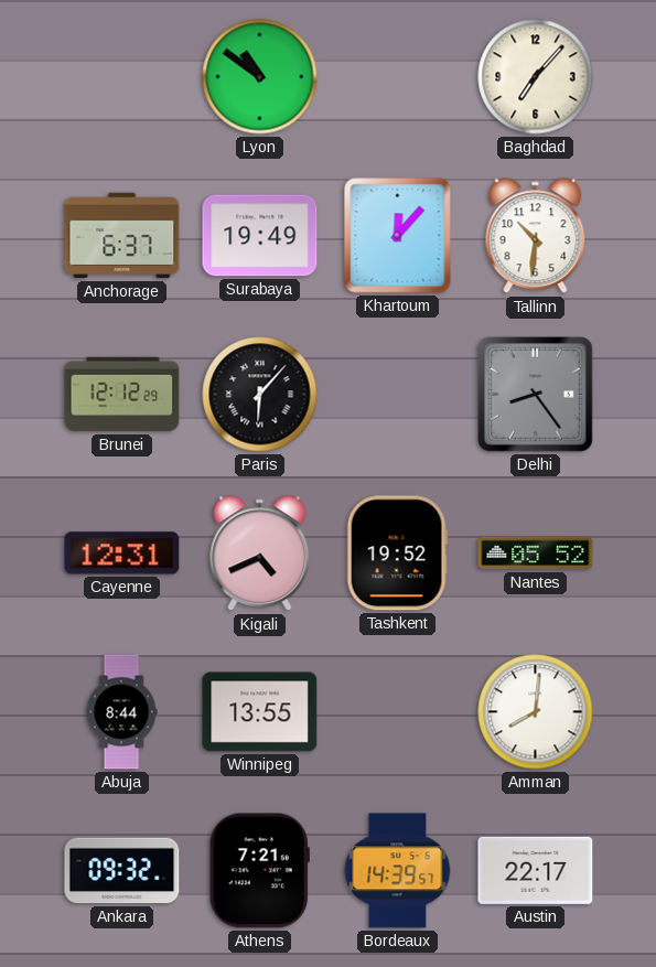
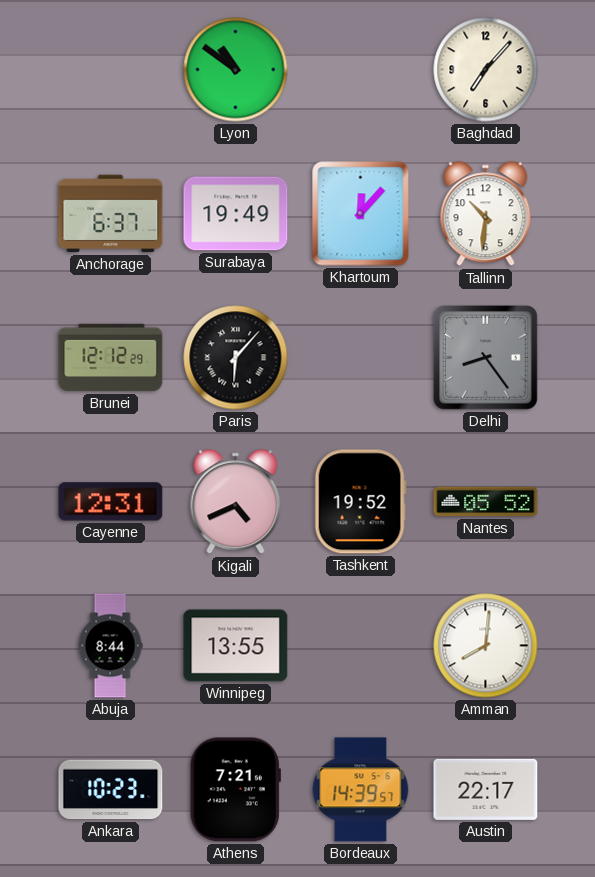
Ankara: 09:32 -> 10:23
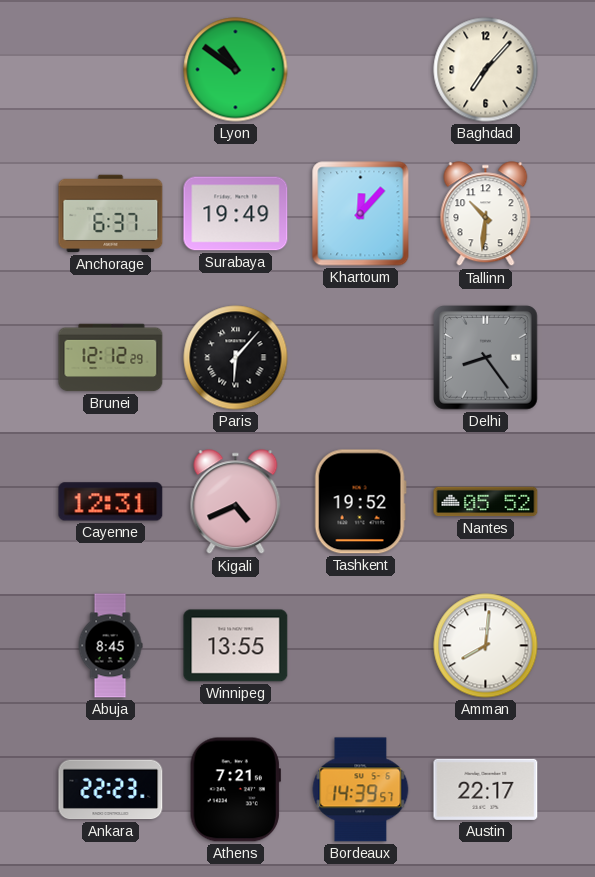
Abuja: 8:44 -> 8:45
Ankara: 10:23 -> 22:23
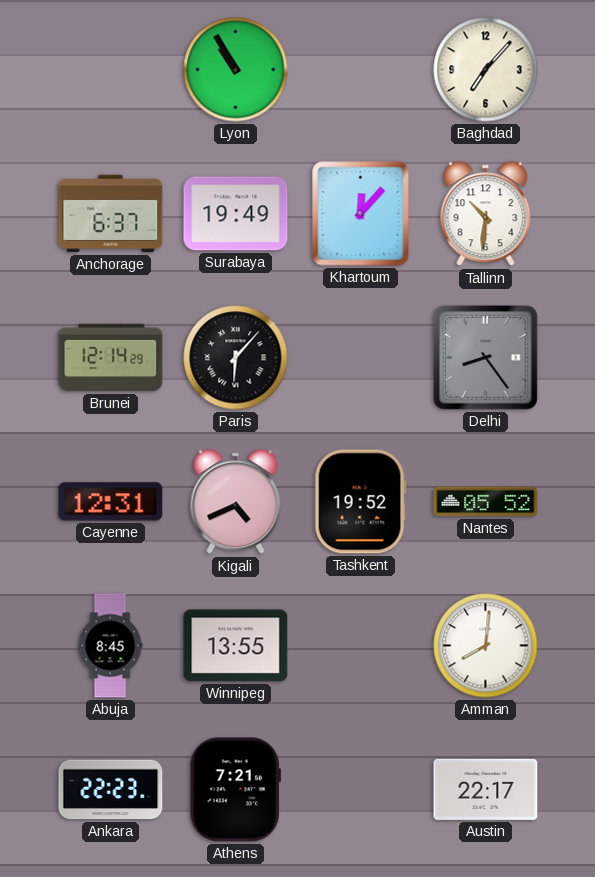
Lyon: 10:51 -> 10:55
Brunei: 12:12 -> 12:14
Bordeaux: 14:39 -> none
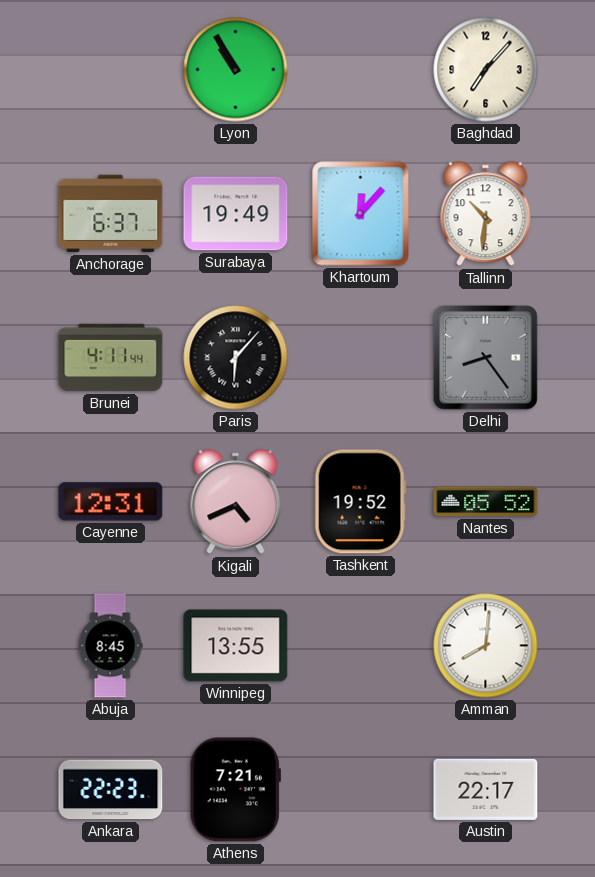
Brunei: 12:14 -> 4:11
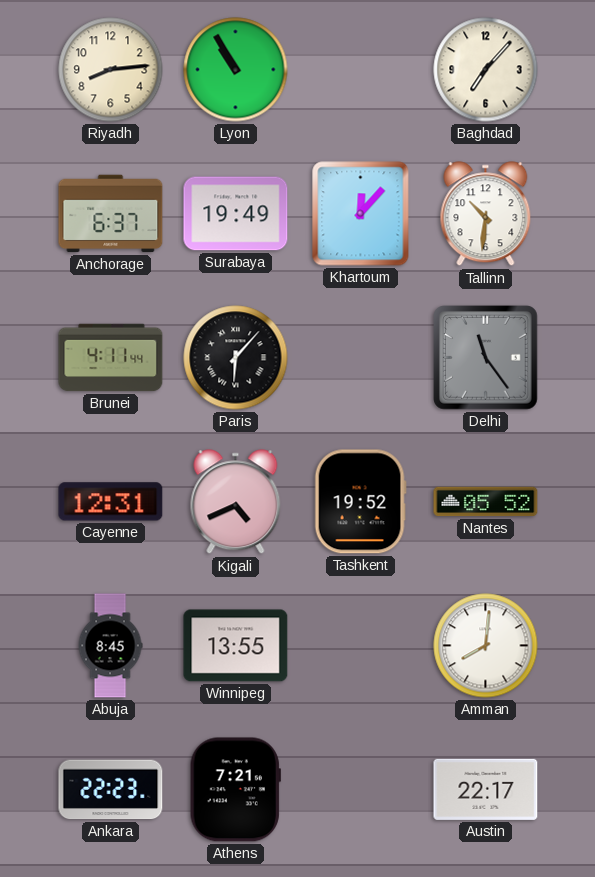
Riyadh: none -> 8:14
Delhi: 8:24 -> 11:24
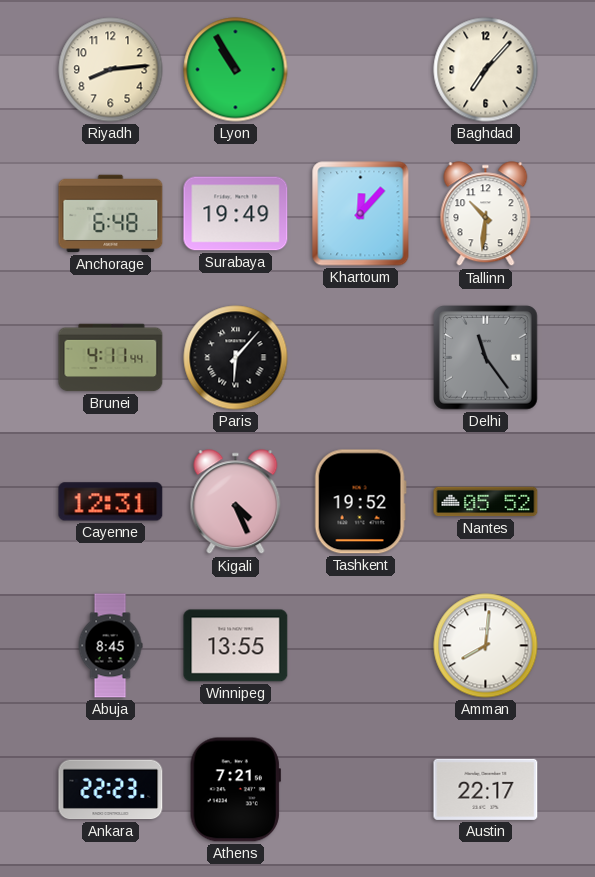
Anchorage: 6:37 -> 6:48
Kigali: 4:41 -> 4:26
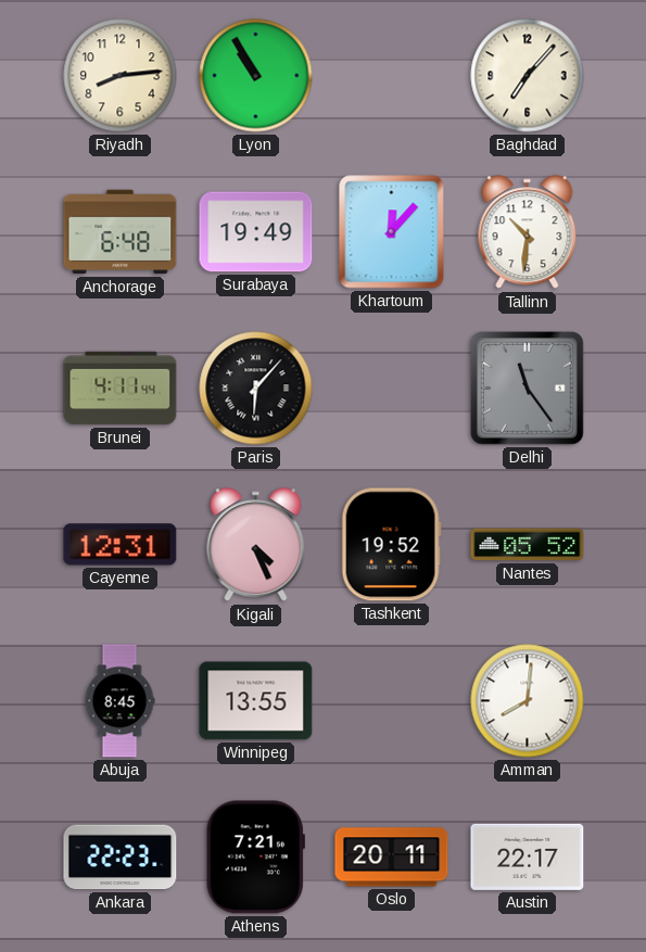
Oslo: none -> 20:11
